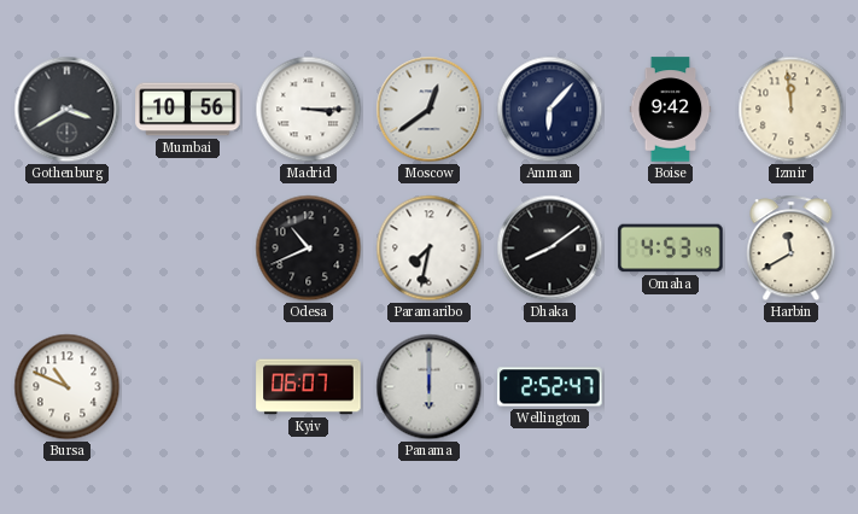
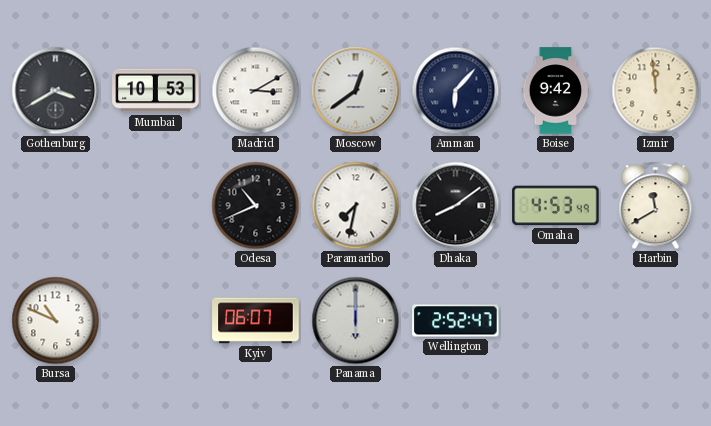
Mumbai: 10:56 -> 10:53
Madrid: 3:15 -> 3:10
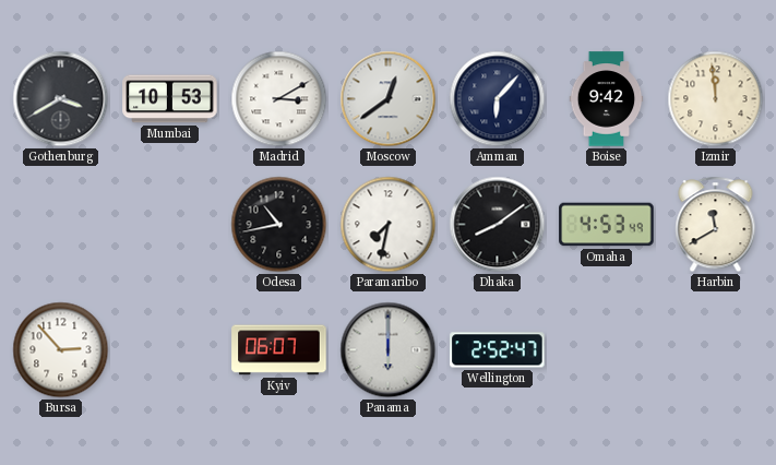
Odesa: 10:41 -> 10:43
Bursa: 10:49 -> 2:53
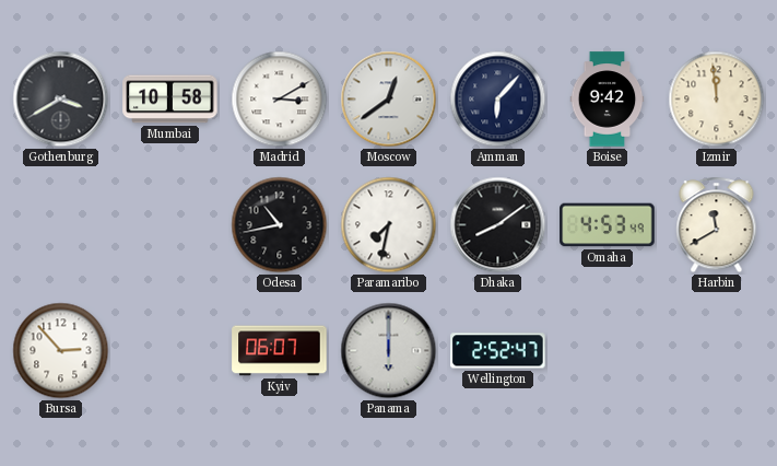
Mumbai: 10:53 -> 10:58
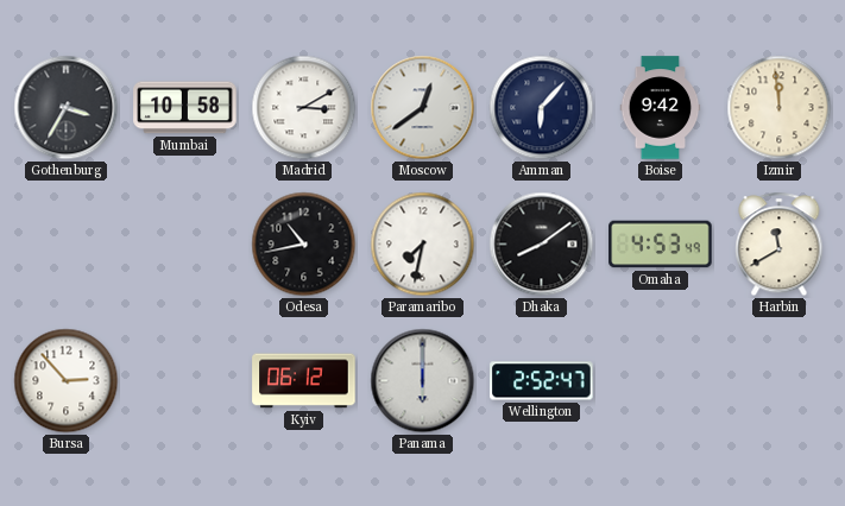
Gothenburg: 3:40 -> 3:35
Kyiv: 06:07 -> 06:12
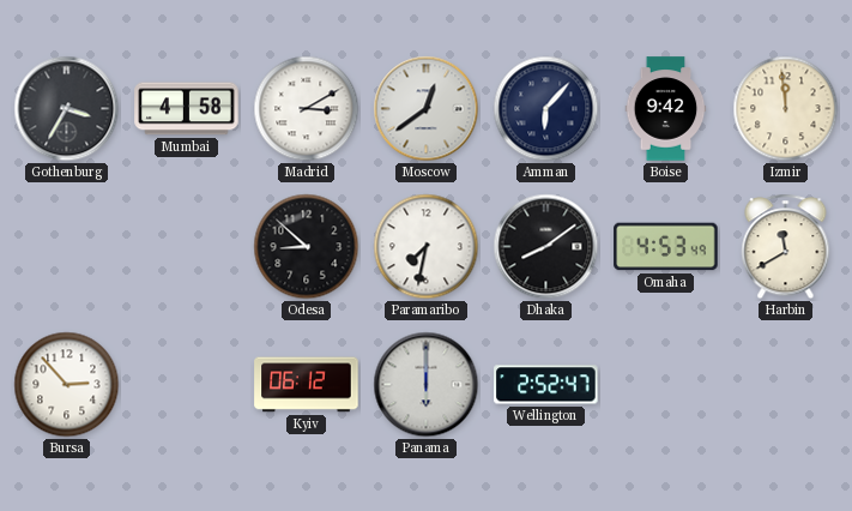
Mumbai: 10:58 -> 4:58
Odesa: 10:43 -> 8:52
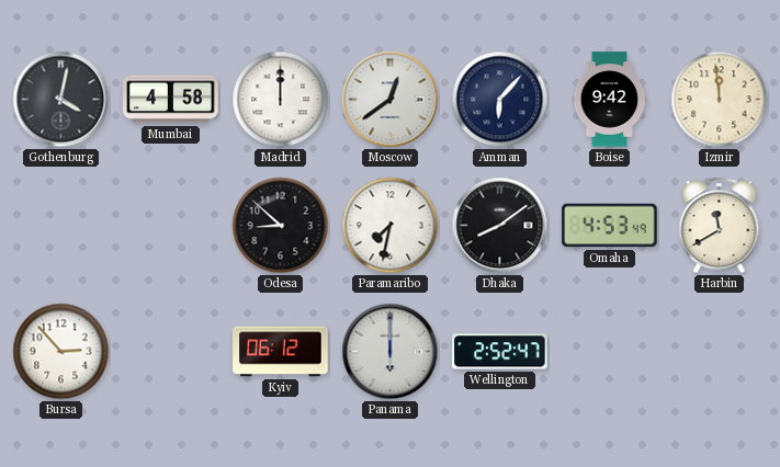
Gothenburg: 3:35 -> 4:02
Madrid: 3:10 -> 12:00
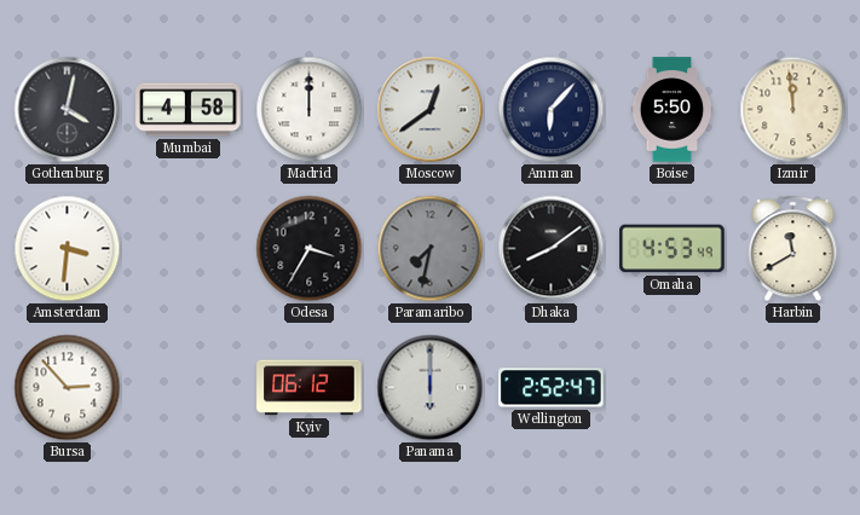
Boise: 9:42 -> 5:50
Amsterdam: none -> 3:31
Odesa: 8:52 -> 3:35
Paramaribo dial: white -> grey
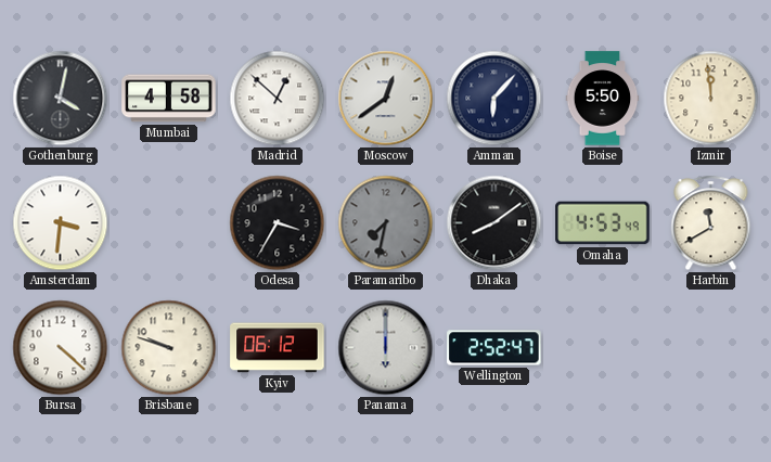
Madrid: 12:00 -> 12:52
Bursa: 2:53 -> 4:22
Brisbane: none -> 9:48
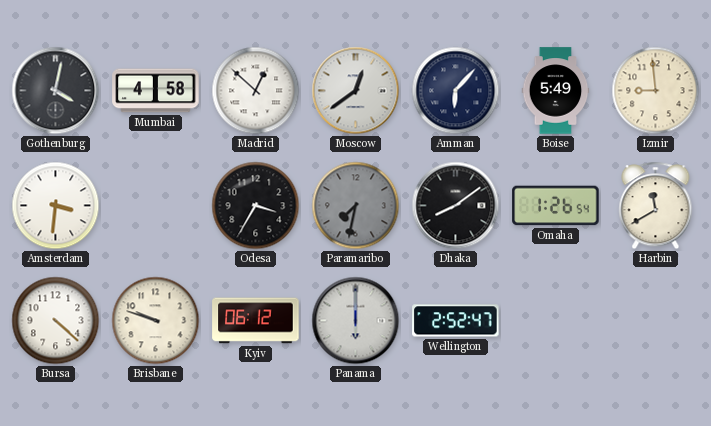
Boise: 5:50 -> 5:49
Izmir: 11:59 -> 8:59
Omaha: 4:53 -> 1:26
